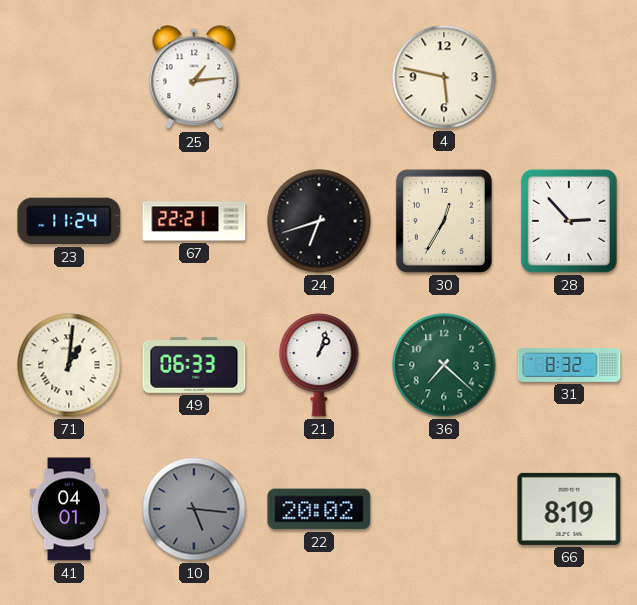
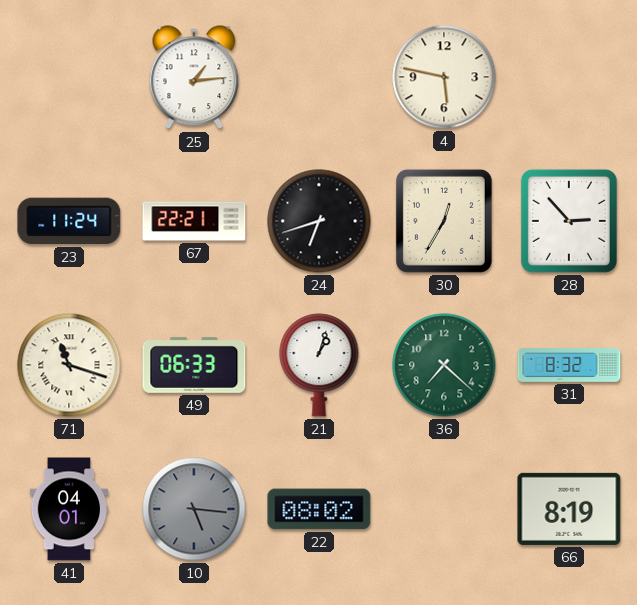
71: 1:01 -> 11:18
22: 20:02 -> 08:02
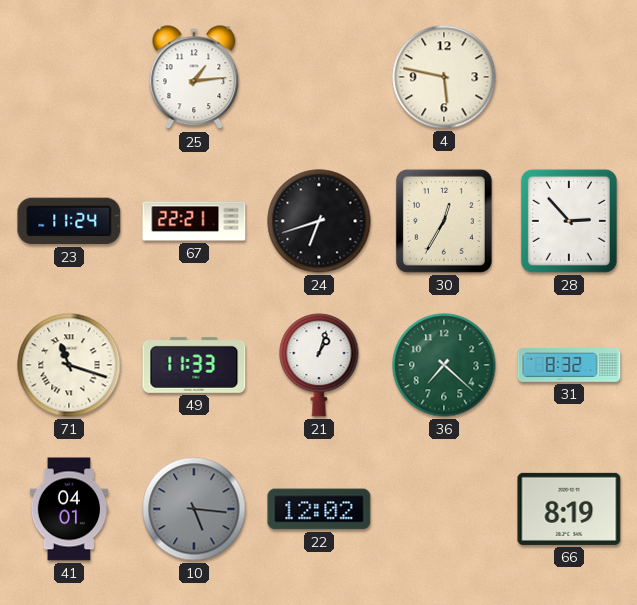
49: 06:33 -> 11:33
22: 08:02 -> 12:02
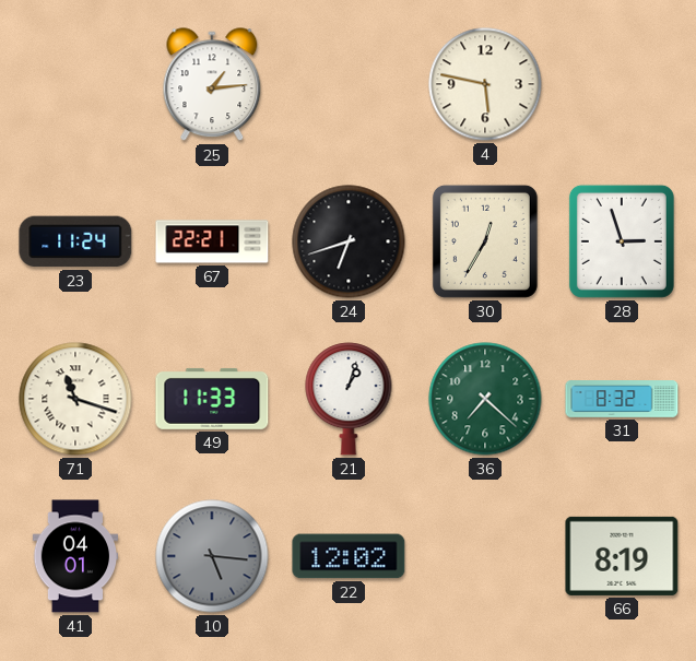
28: 2:53 -> 2:57
